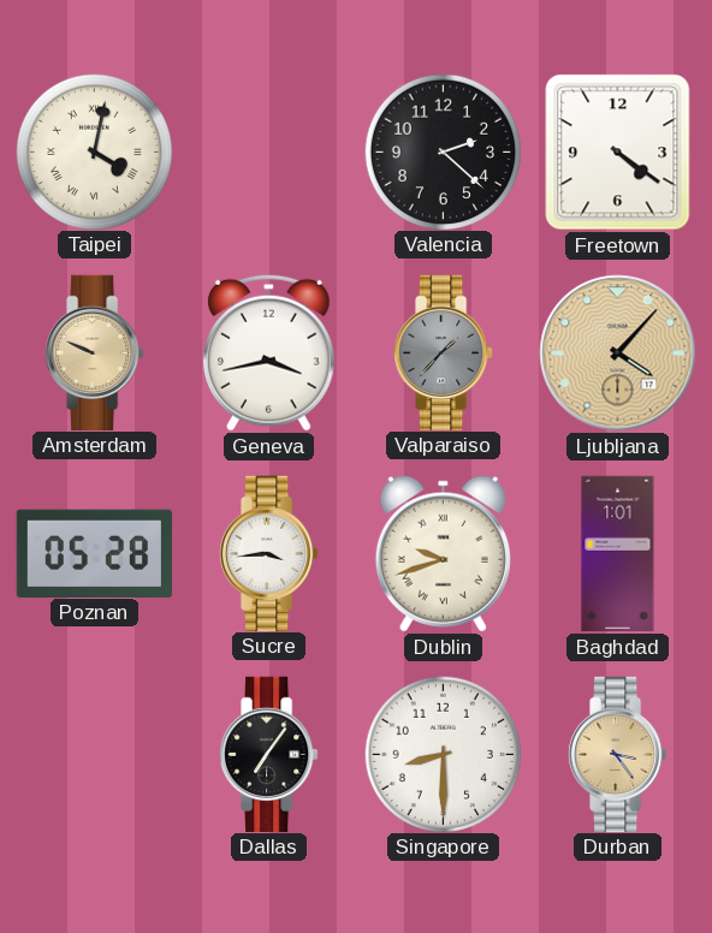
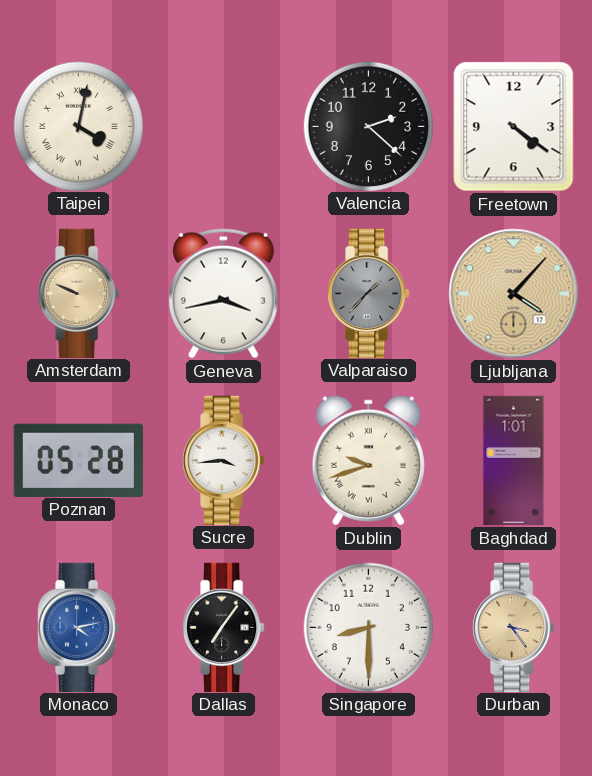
Monaco: none -> 4:13
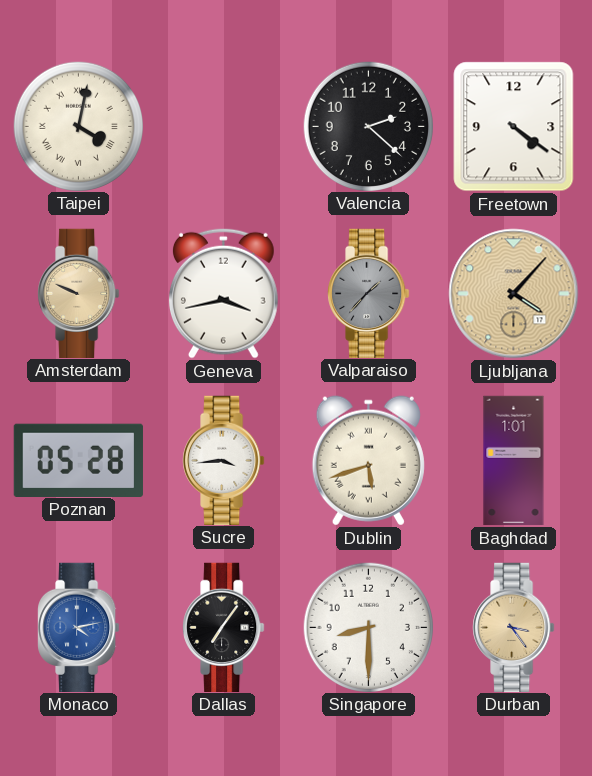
Dublin: 9:42 -> 5:42
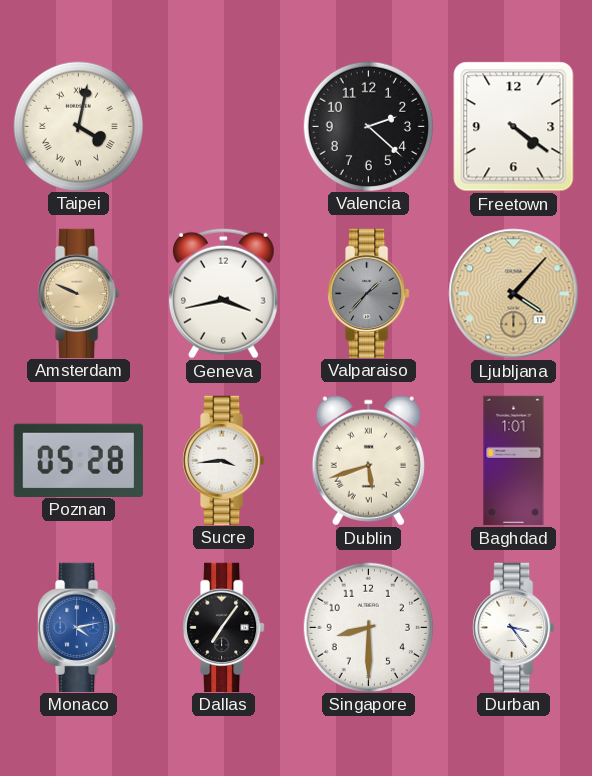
Durban dial: champagne -> white
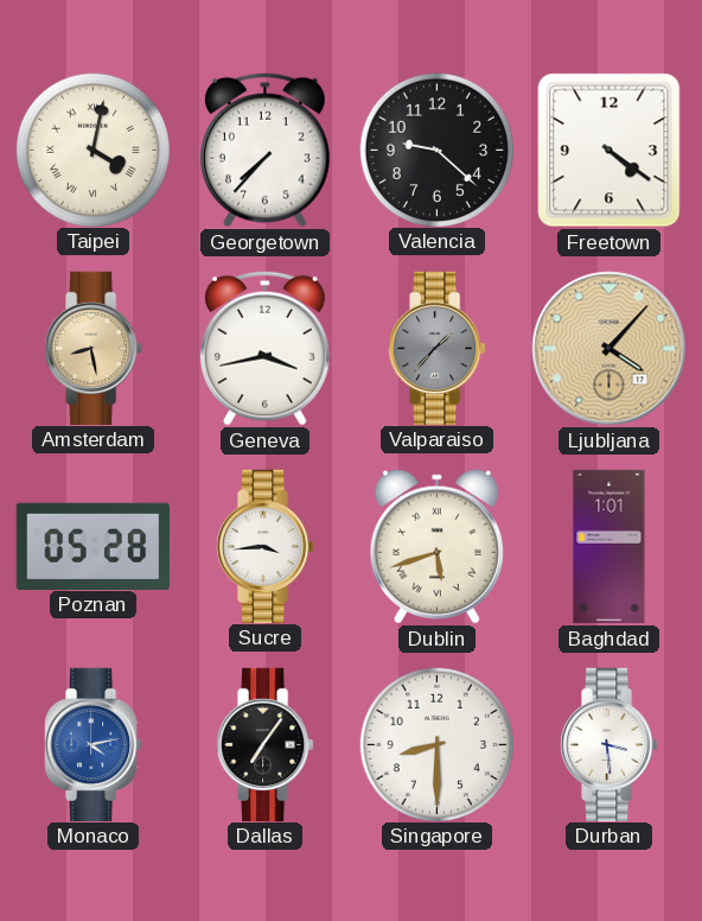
Georgetown: none -> 7:37
Valencia: 2:22 -> 9:22
Amsterdam: 9:49 -> 8:28
Durban: 3:24 -> 3:29
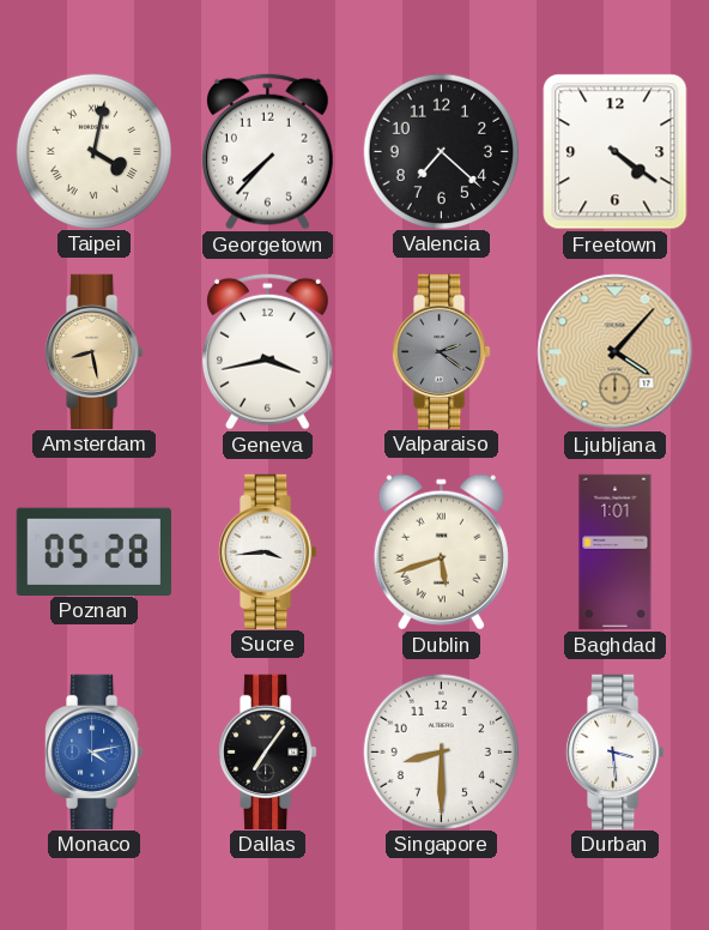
Valencia: 9:22 -> 7:22
Valparaiso: 1:37 -> 2:21
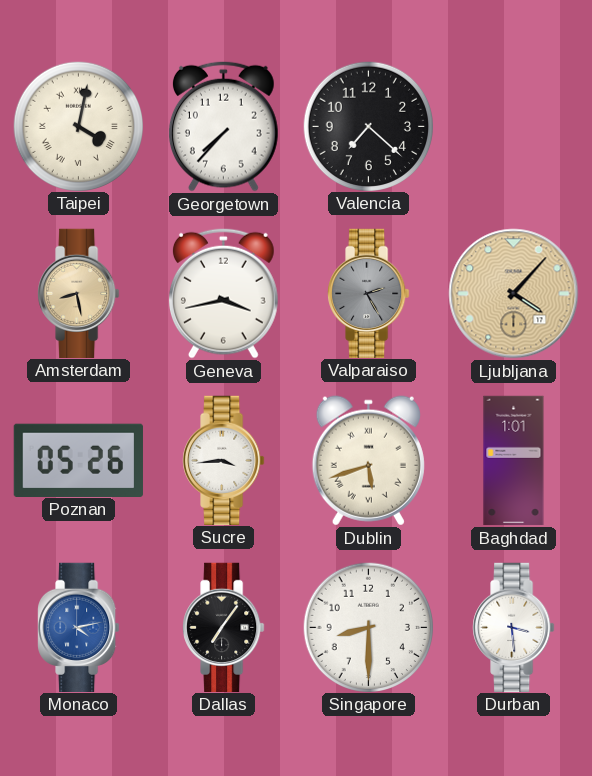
Freetown: 4:21 -> none
Valparaiso: 2:21 -> 2:25
Poznan: 05:28 -> 05:26
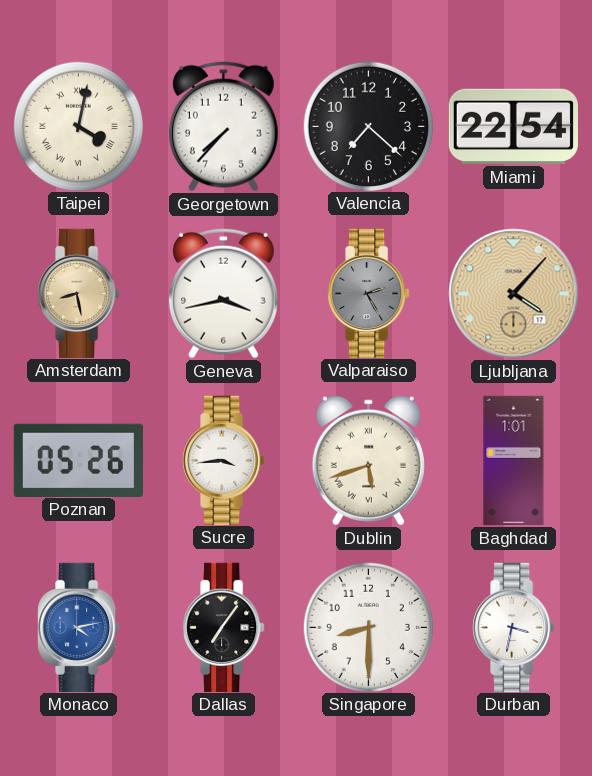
Miami: none -> 22:54
Durban: 3:29 -> 3:32
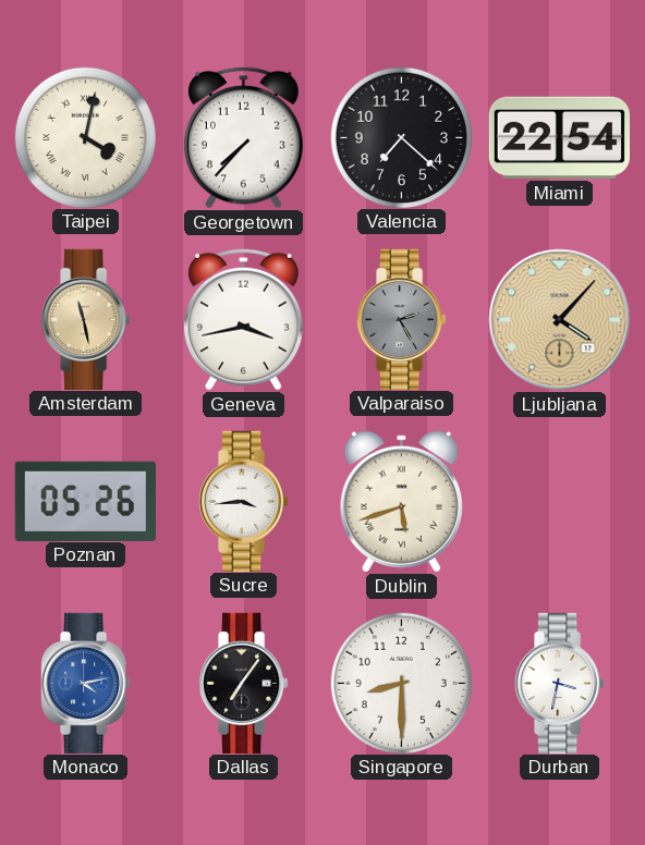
Amsterdam: 8:28 -> 11:28
Baghdad: 1:01 -> none
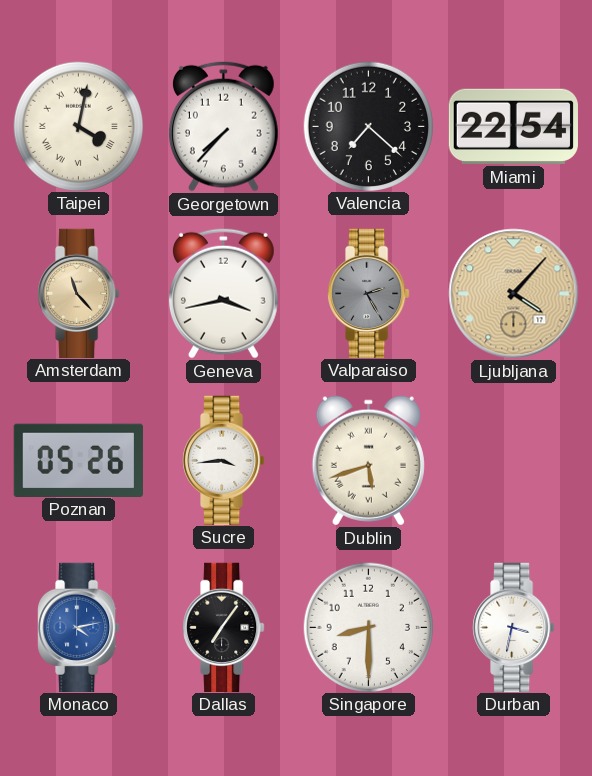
Amsterdam: 11:28 -> 11:23
